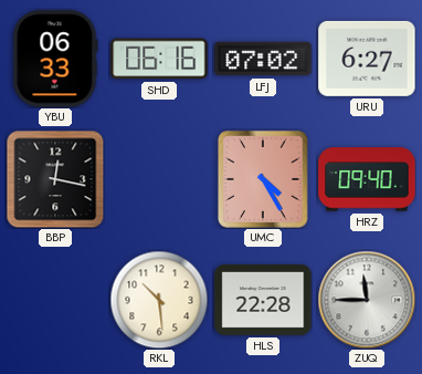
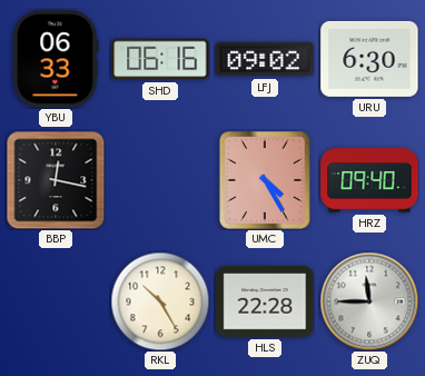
LFJ: 07:02 -> 09:02
URU: 6:27 -> 6:30
RKL: 10:29 -> 10:25
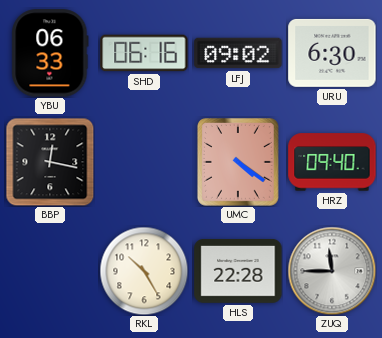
UMC: 4:25 -> 4:21
